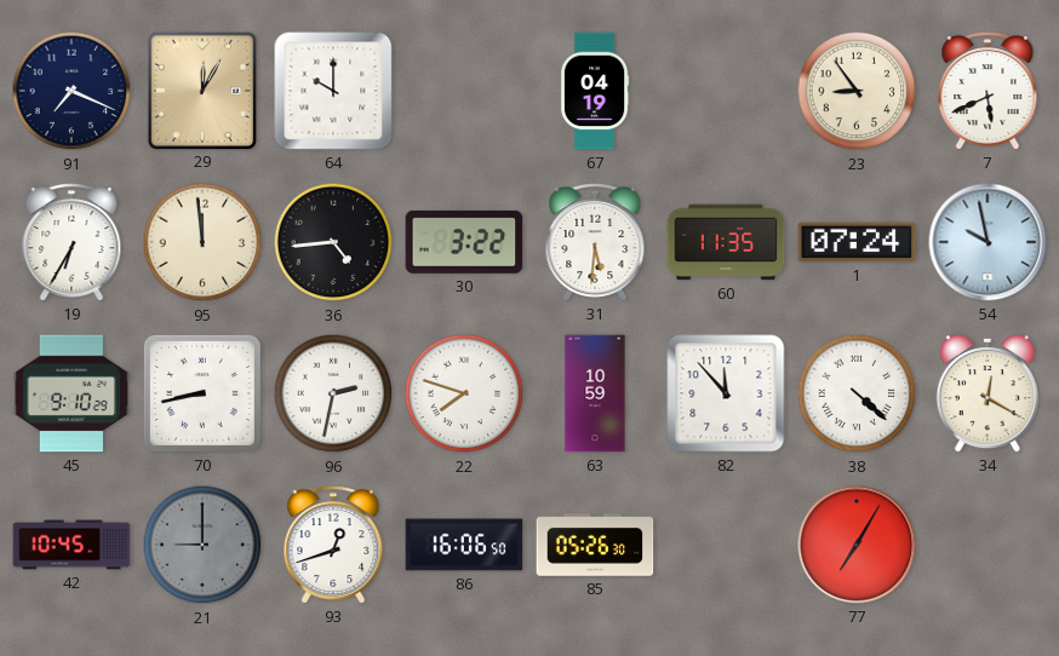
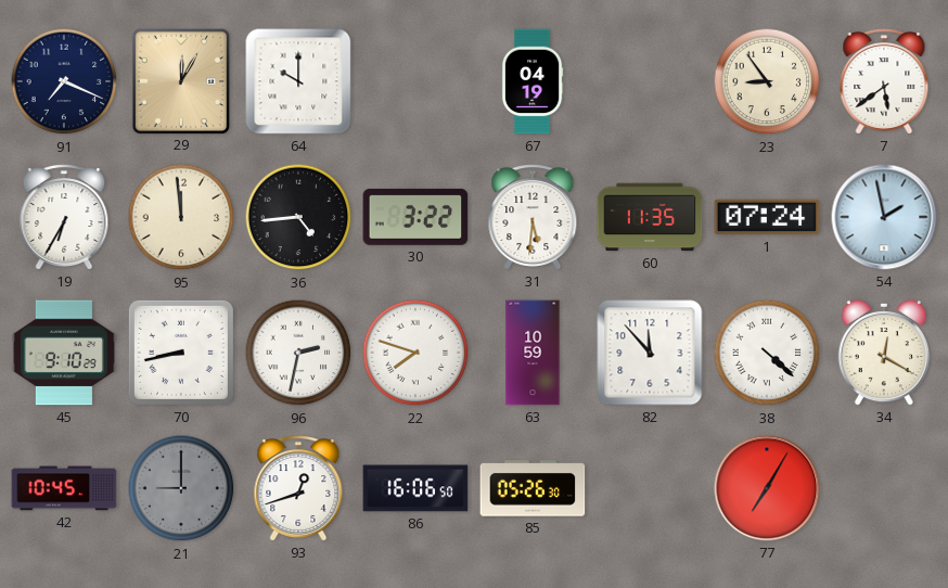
7: 5:41 -> 5:39
54: 9:58 -> 1:58
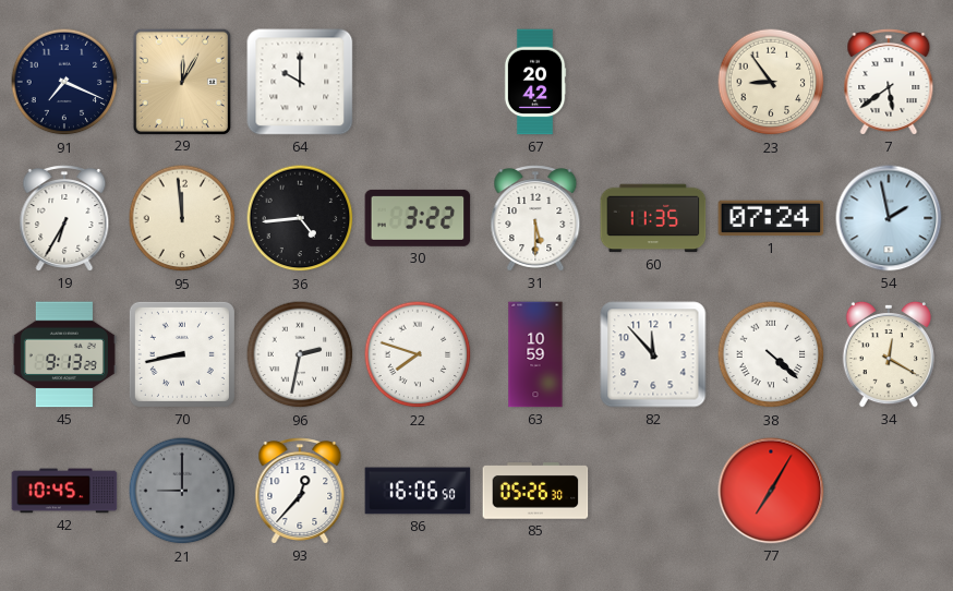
67: 04:19 -> 20:42
31: 5:31 -> 5:30
45: 9:10 -> 9:13
93: 12:42 -> 12:37
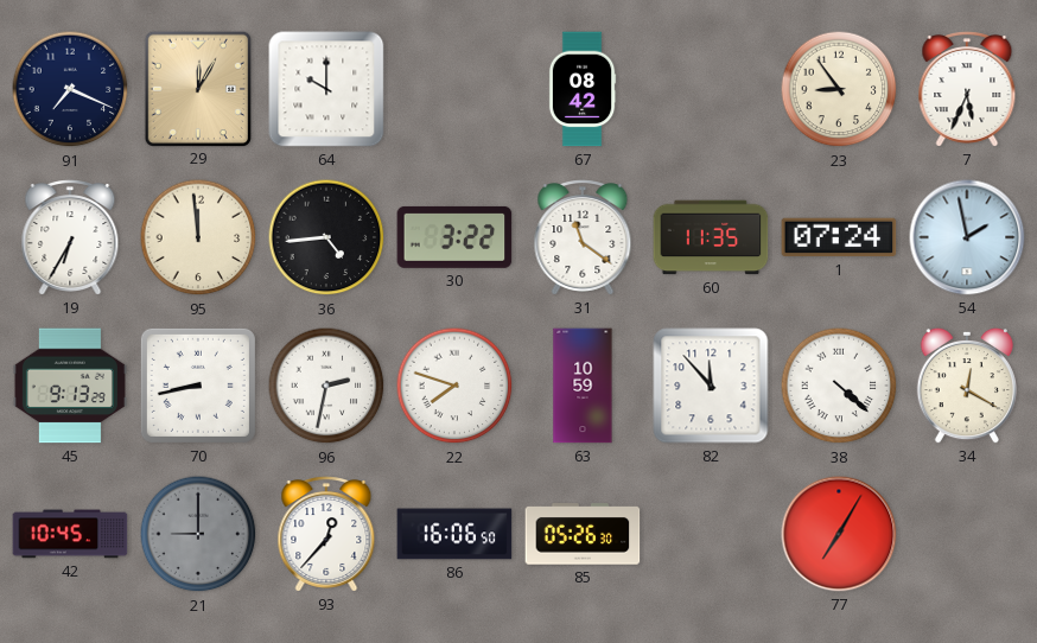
67: 20:42 -> 08:42
7: 5:39 -> 5:34
31: 5:30 -> 11:21
